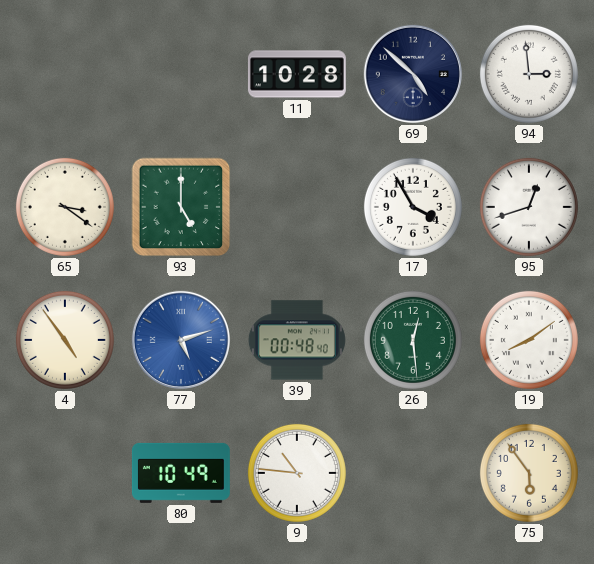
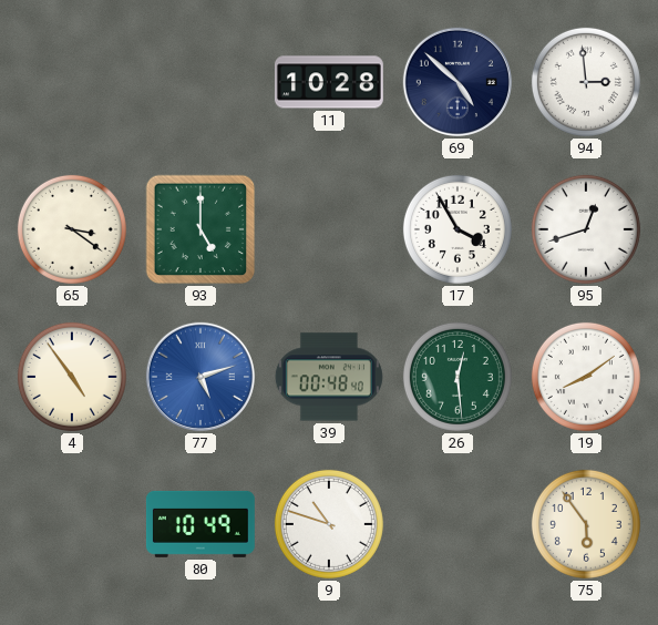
9: 10:46 -> 10:48
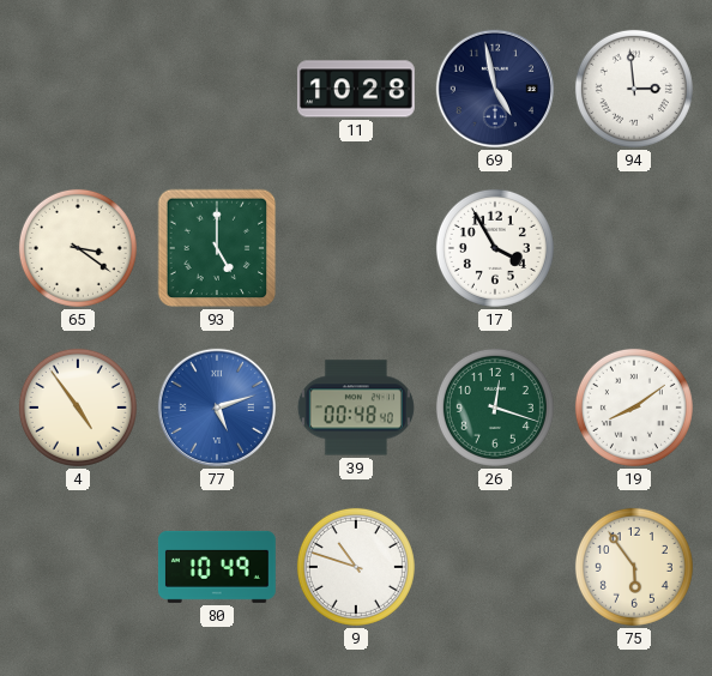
69: 4:52 -> 4:58
95: 12:42 -> none
26: 12:29 -> 12:18
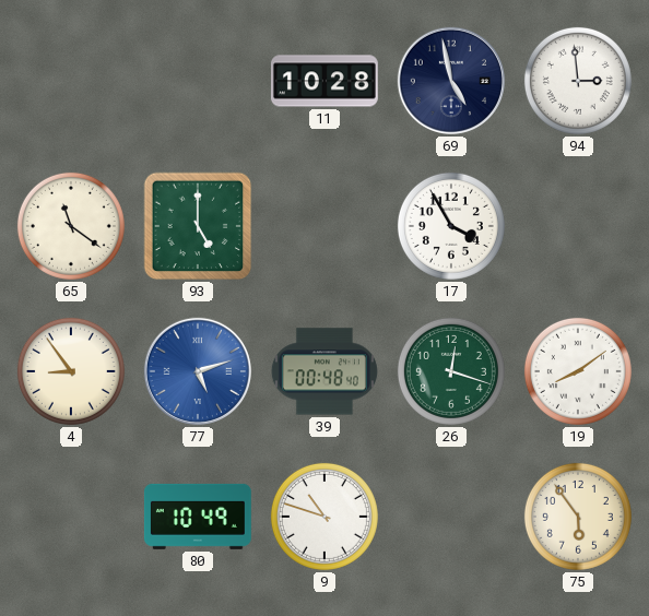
65: 3:21 -> 11:21
4: 4:54 -> 8:54
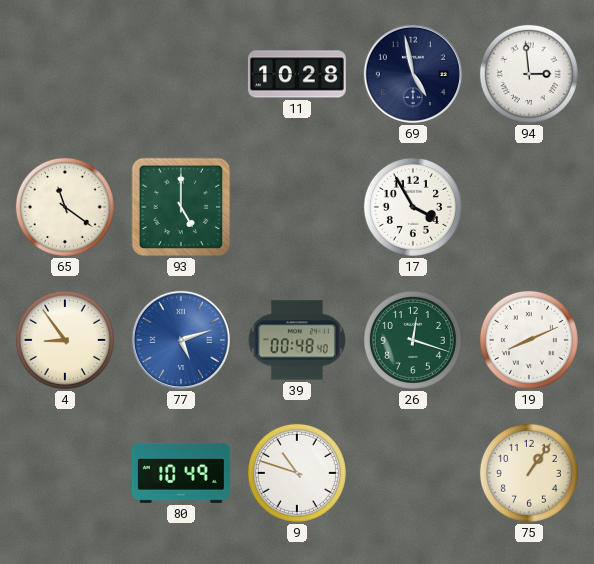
19: 8:09 -> 8:11
75: 5:54 -> 1:06
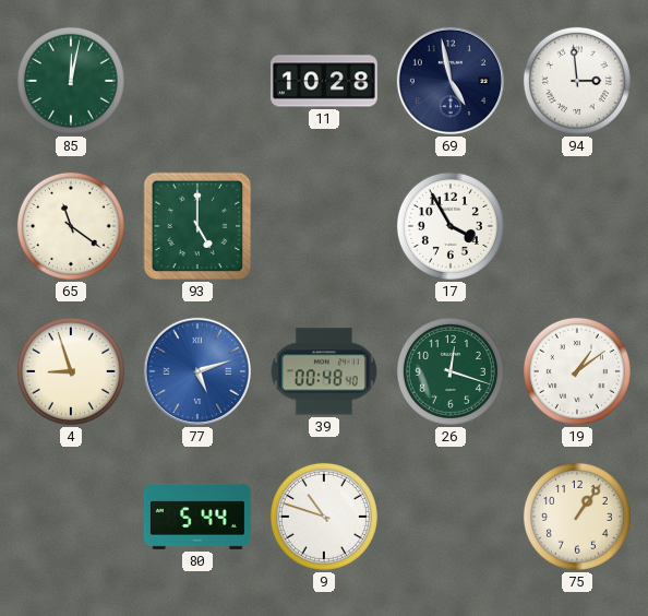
85: none -> 12:02
4: 8:54 -> 8:57
19: 8:11 -> 1:09
80: 10:49 -> 5:44
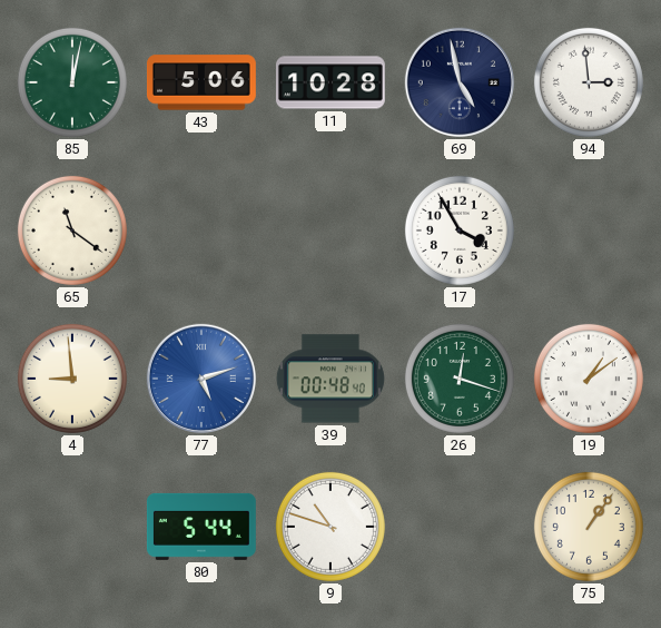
43: none -> 5:06
93: 5:00 -> none
4: 8:57 -> 8:59
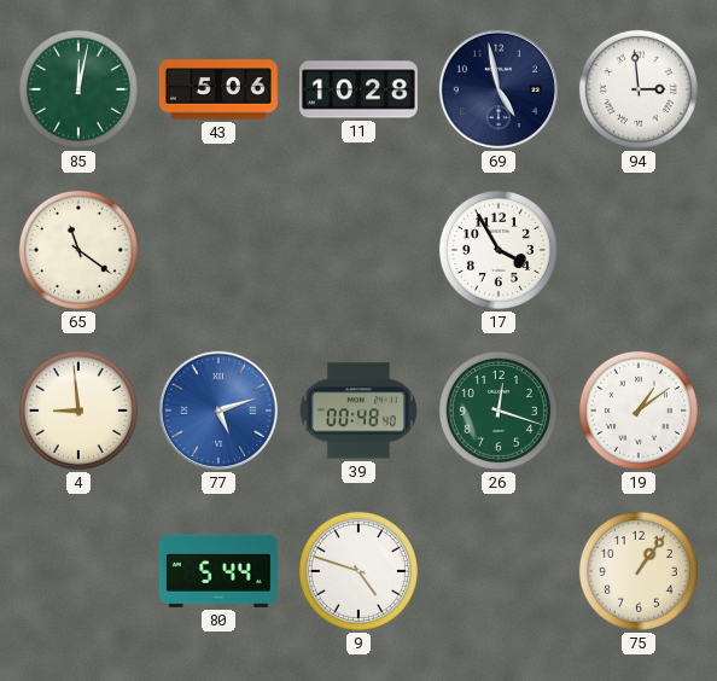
9: 10:48 -> 4:48
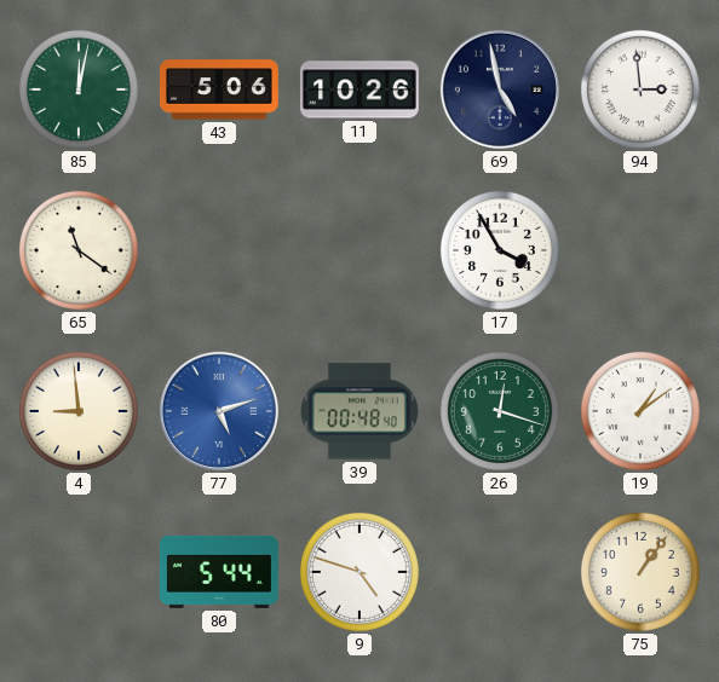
11: 10:28 -> 10:26
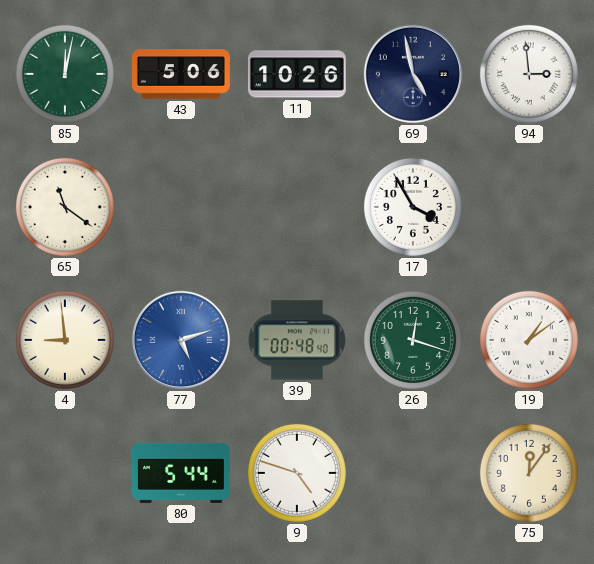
75: 1:06 -> 12:06
